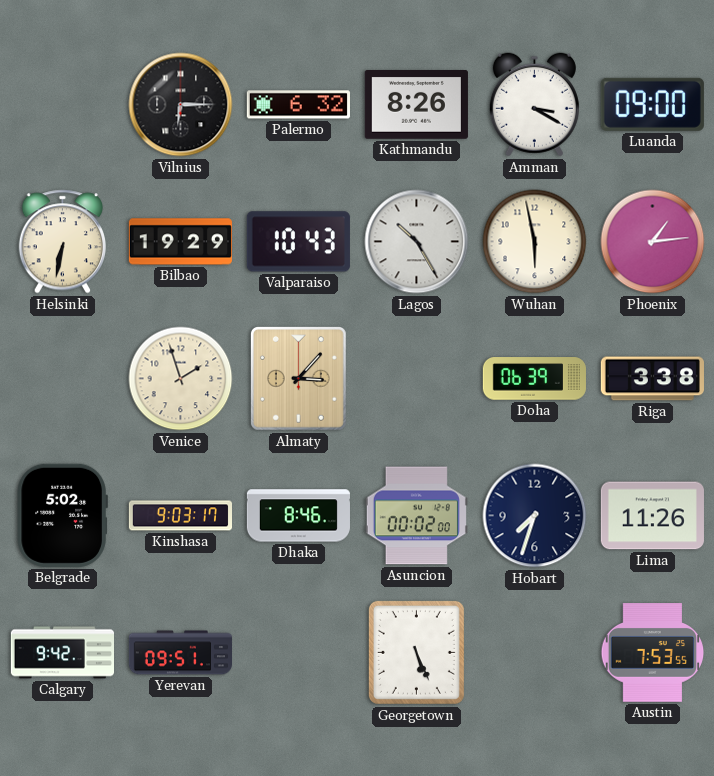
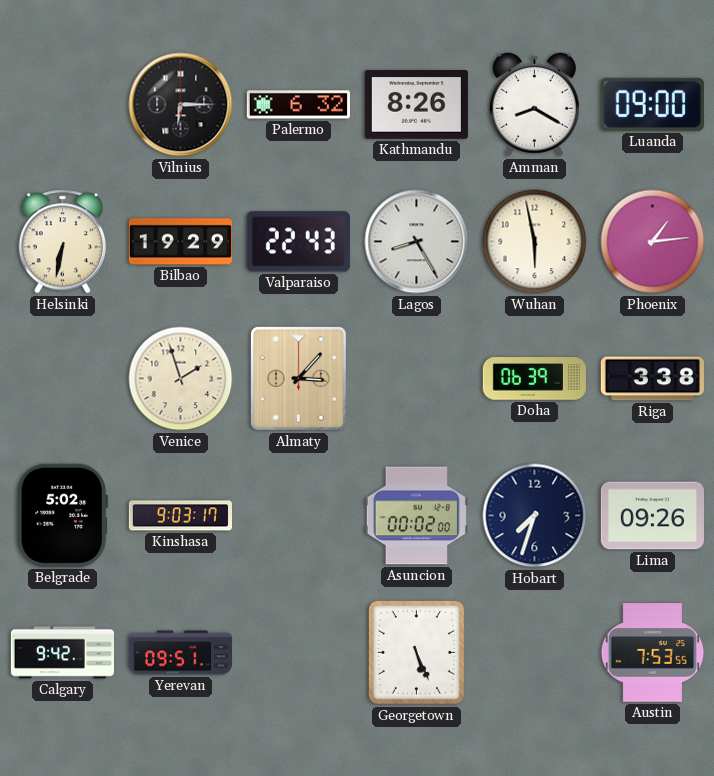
Amman: 3:20 -> 8:20
Valparaiso: 10:43 -> 22:43
Lagos: 10:25 -> 8:25
Dhaka: 8:46 -> none
Lima: 11:26 -> 09:26
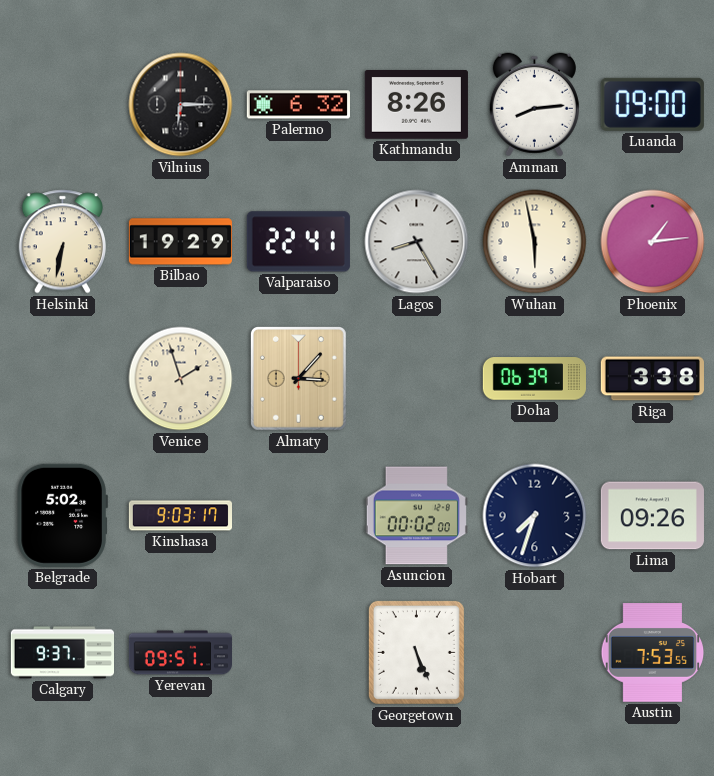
Amman: 8:20 -> 8:14
Valparaiso: 22:43 -> 22:41
Calgary: 9:42 -> 9:37
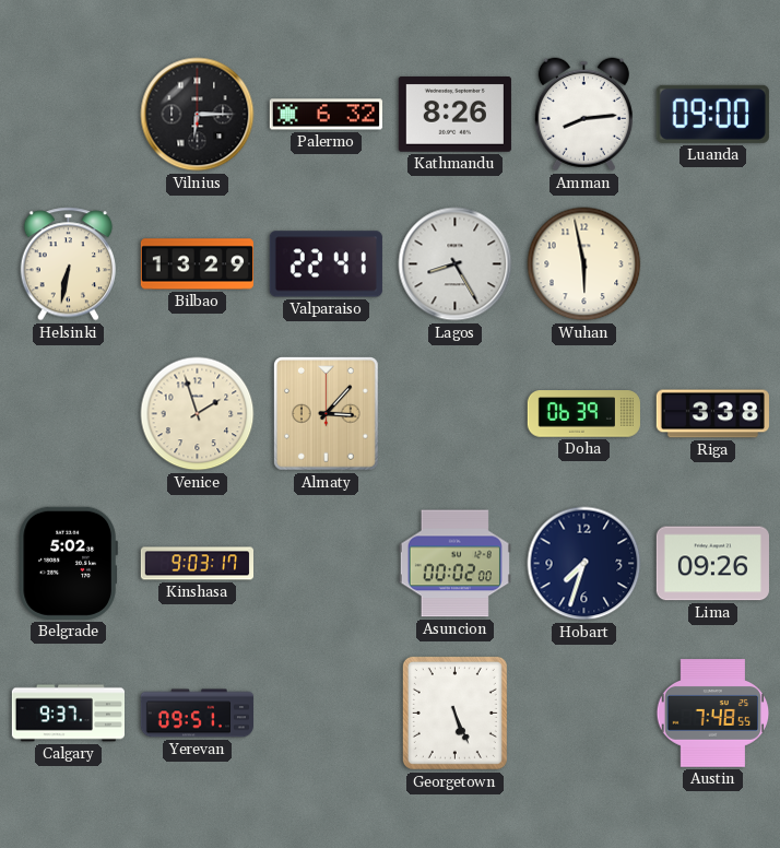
Bilbao: 19:29 -> 13:29
Phoenix: 1:14 -> none
Austin: 7:53 -> 7:48
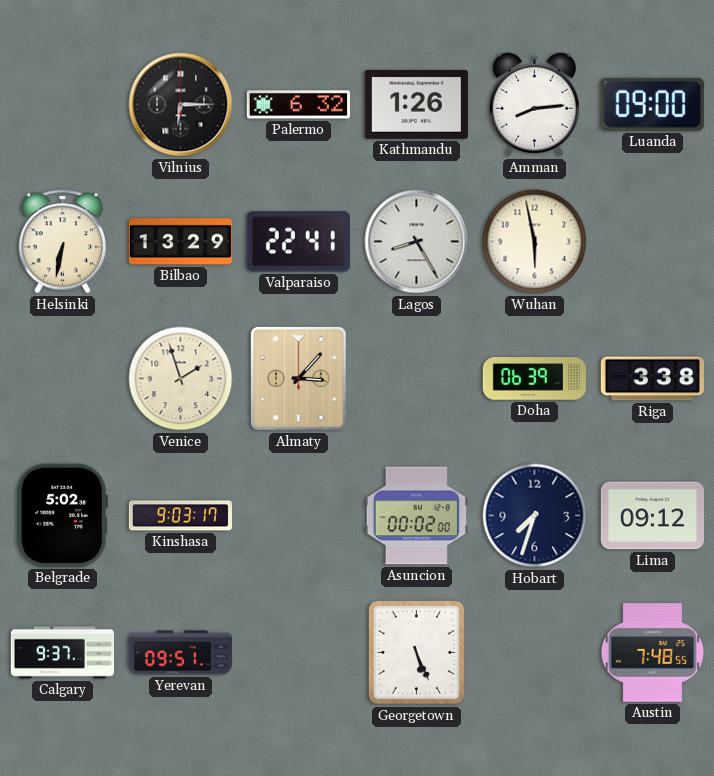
Kathmandu: 8:26 -> 1:26
Lima: 09:26 -> 09:12
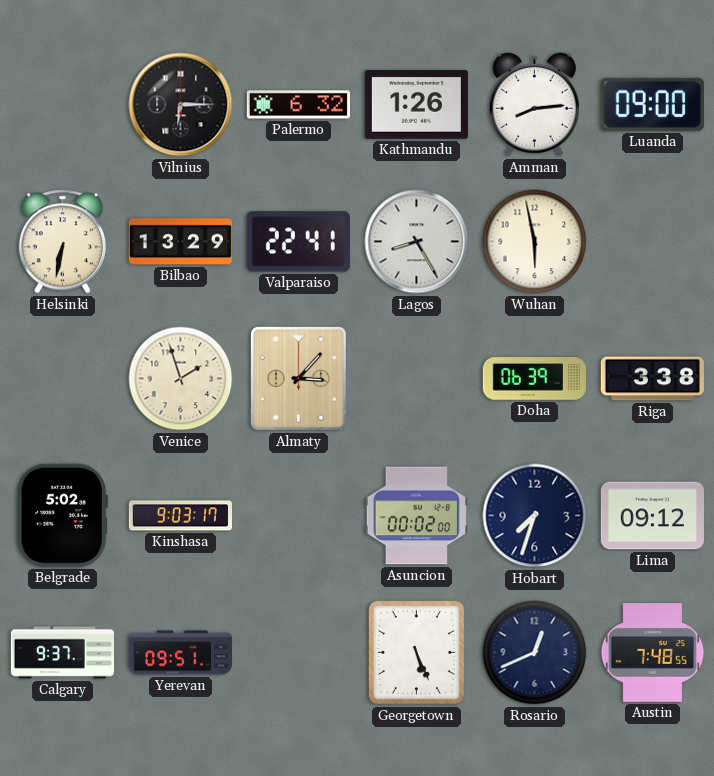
Rosario: none -> 12:41
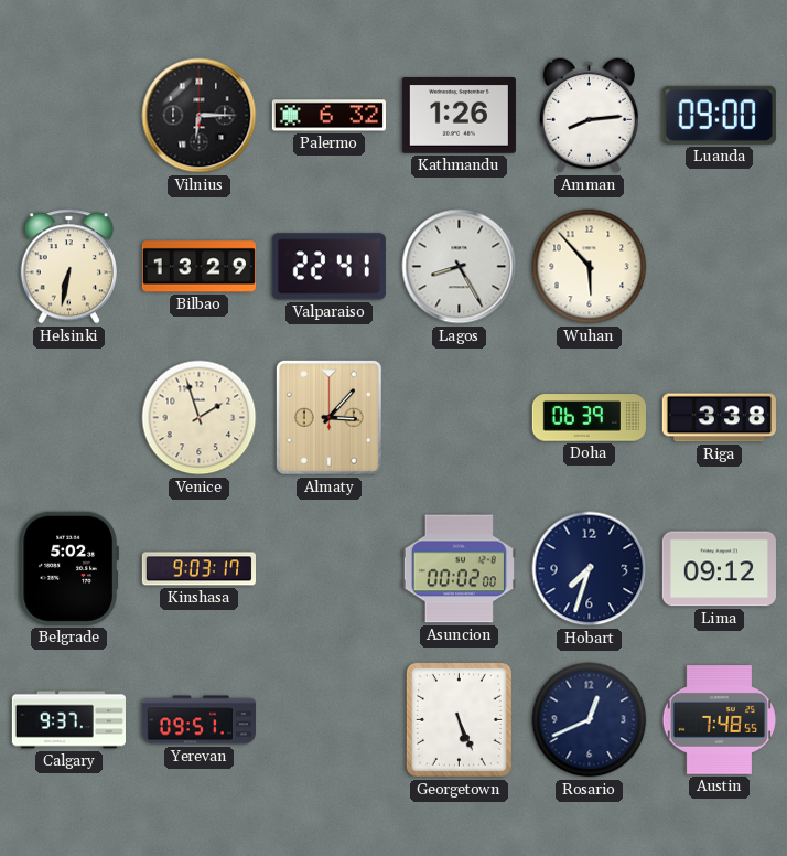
Wuhan: 5:58 -> 5:53
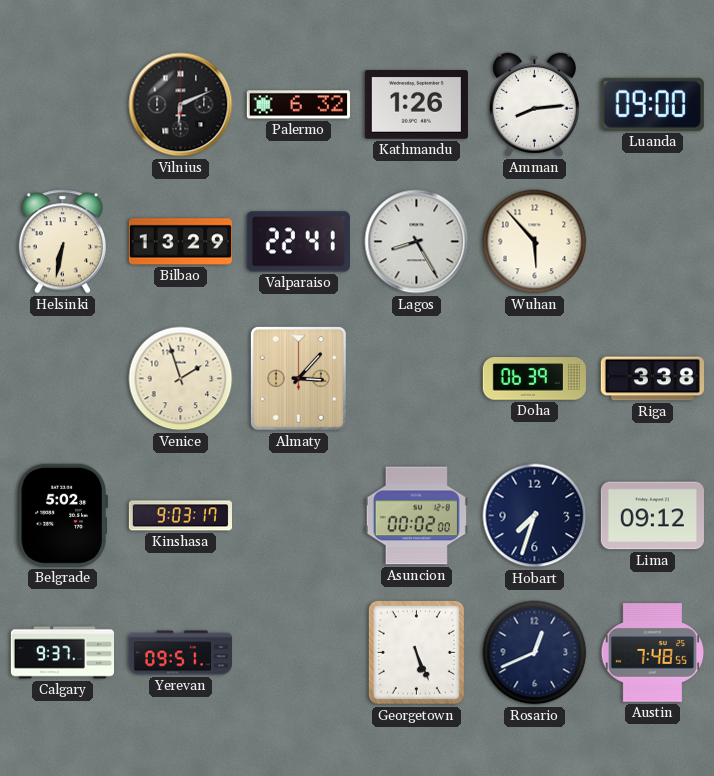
Vilnius: 6:15 -> 6:11
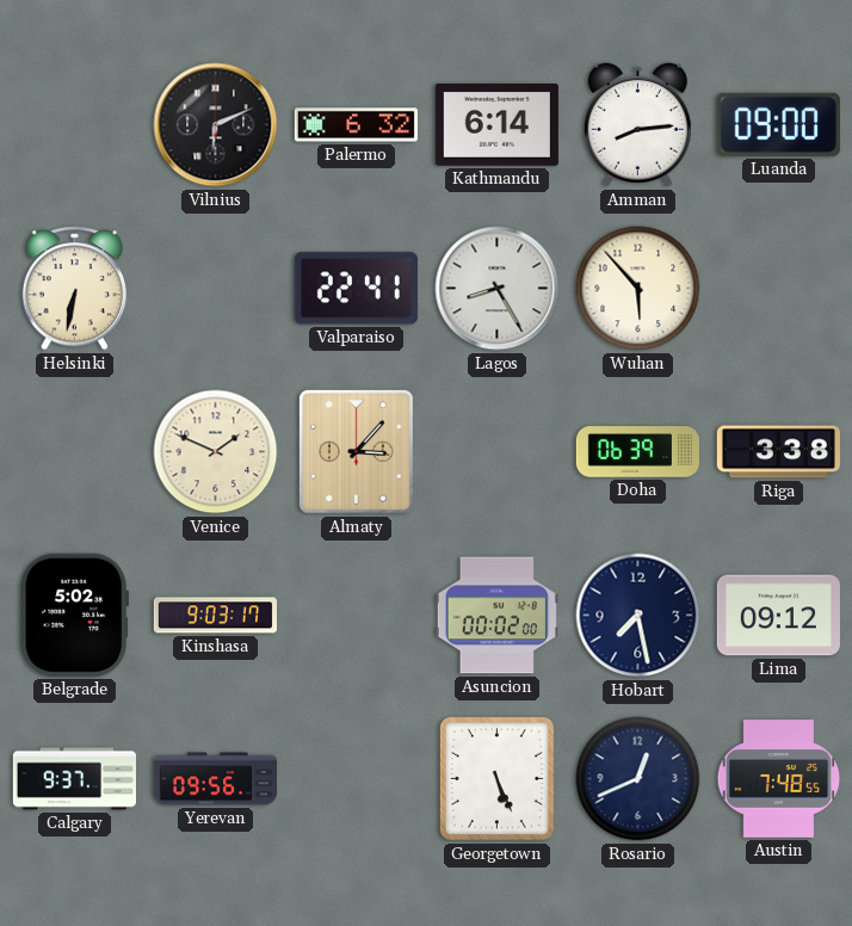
Kathmandu: 1:26 -> 6:14
Bilbao: 13:29 -> none
Venice: 1:57 -> 1:49
Hobart: 7:33 -> 7:28
Yerevan: 09:51 -> 09:56
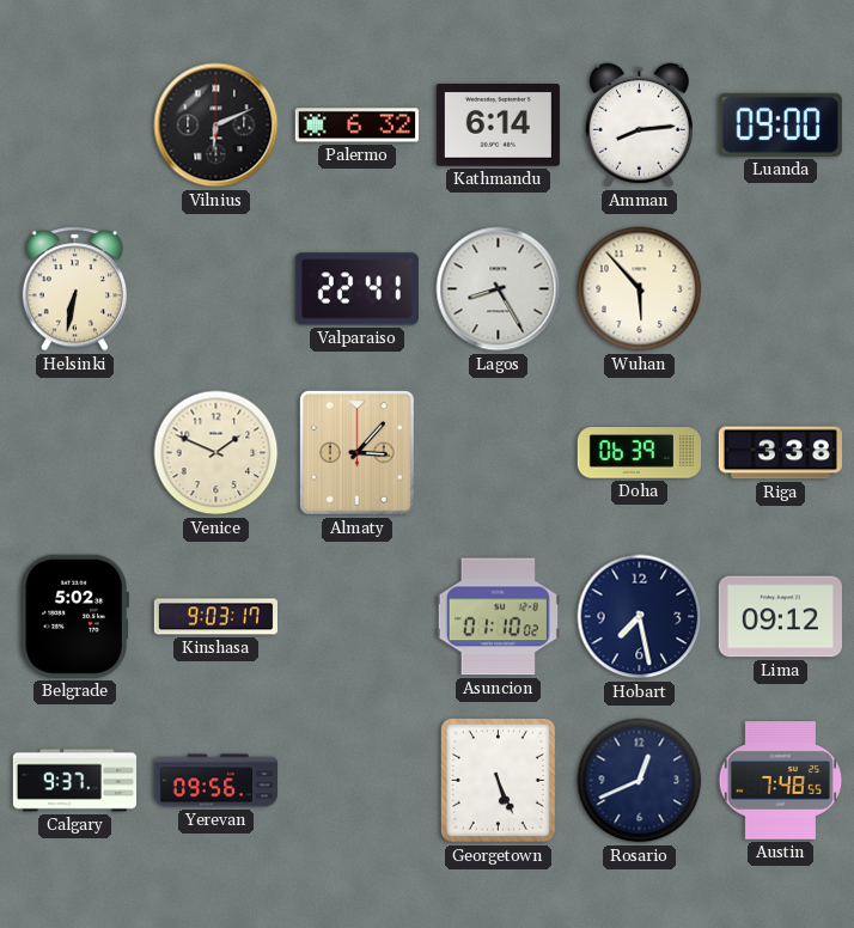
Asuncion: 00:02 -> 01:10
